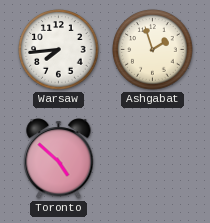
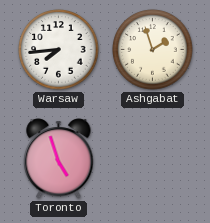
Toronto: 4:52 -> 4:57
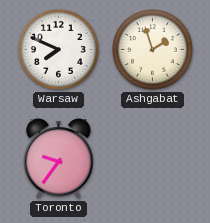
Warsaw: 7:44 -> 7:49
Toronto: 4:57 -> 9:36
